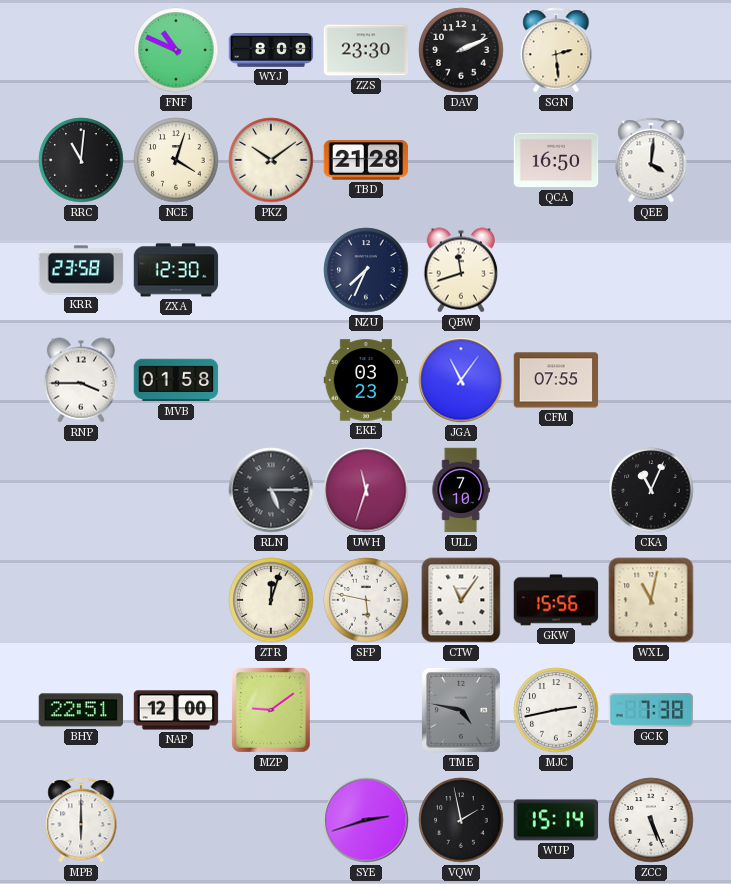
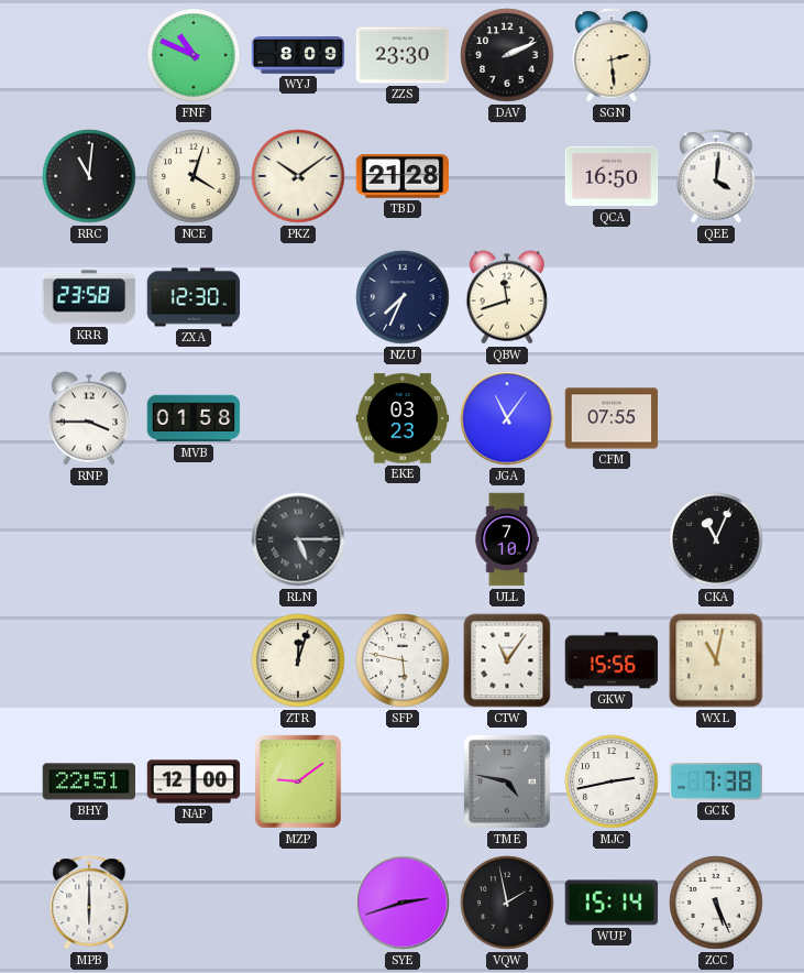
UWH: 11:33 -> none
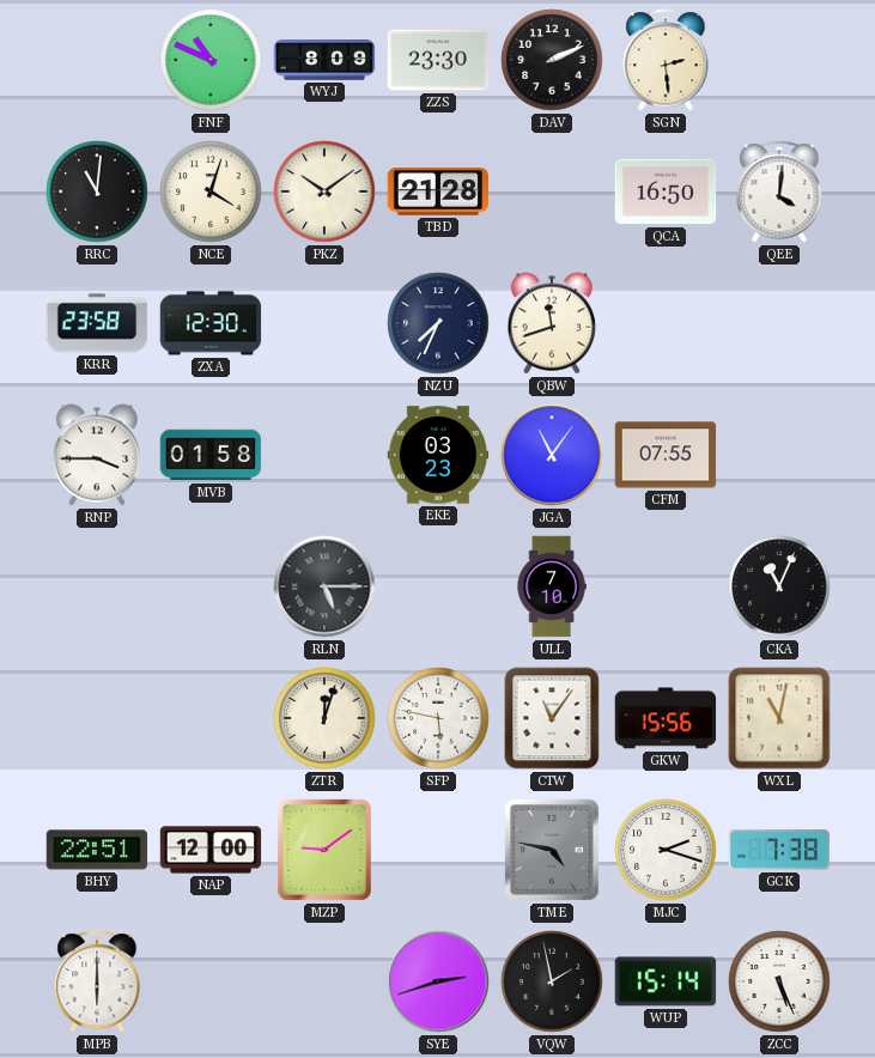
MJC: 2:43 -> 2:18
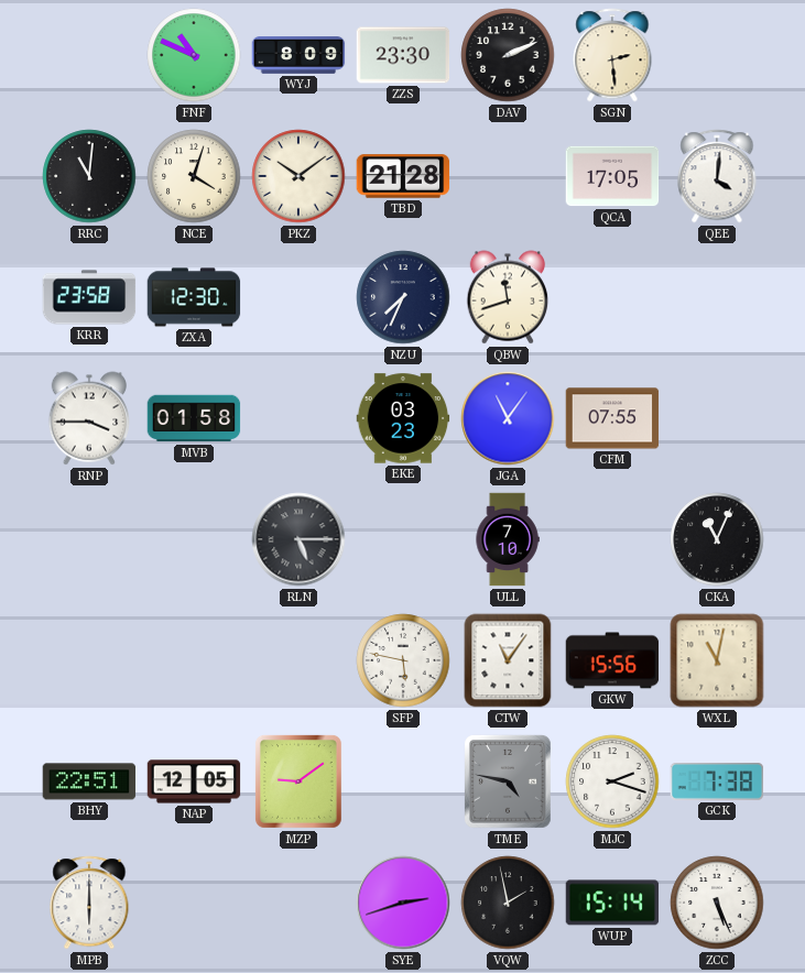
QCA: 16:50 -> 17:05
ZTR: 12:03 -> none
NAP: 12:00 -> 12:05
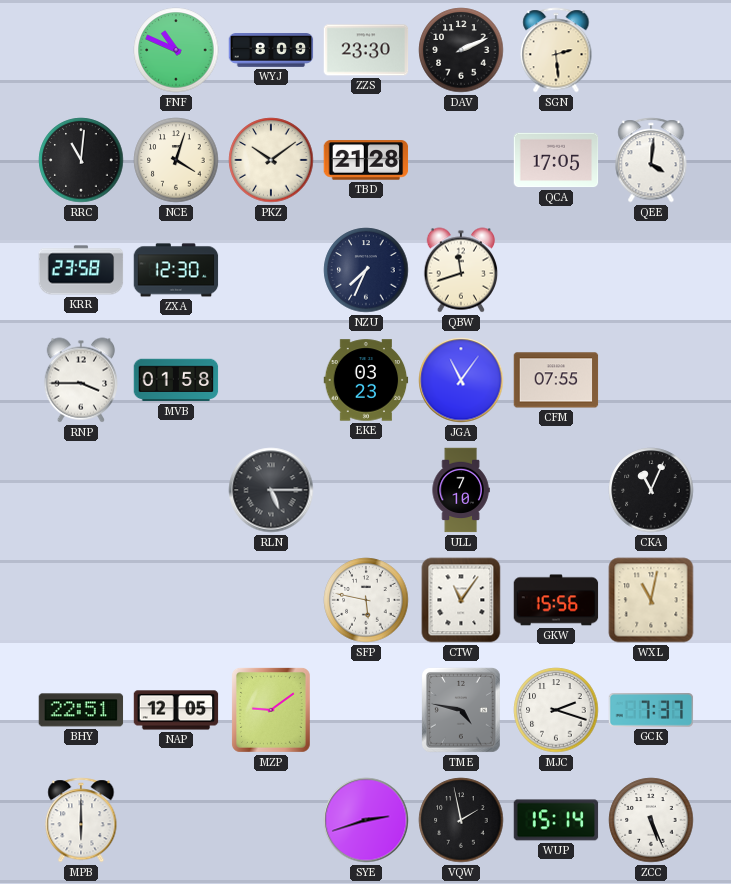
GCK: 7:38 -> 7:37
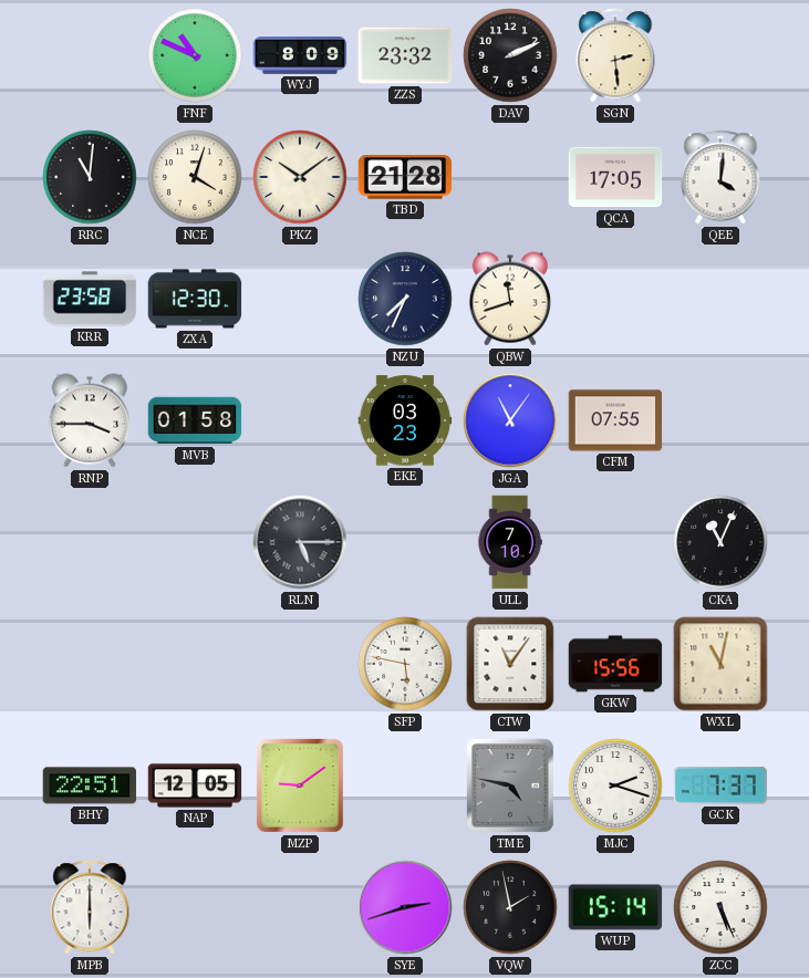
ZZS: 23:30 -> 23:32
